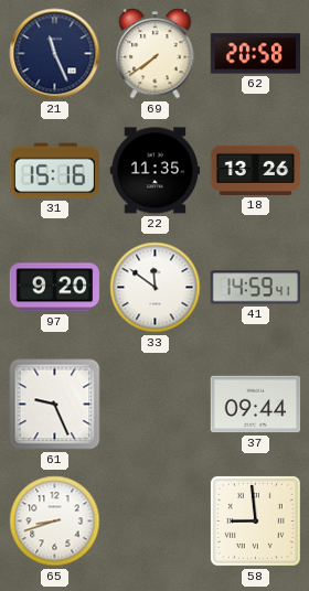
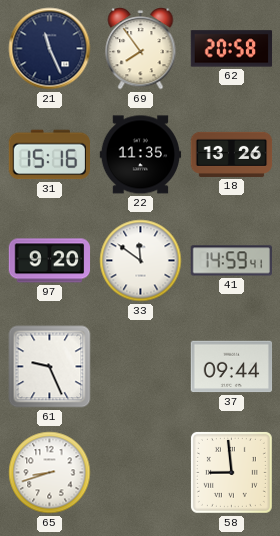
69: 7:39 -> 7:54
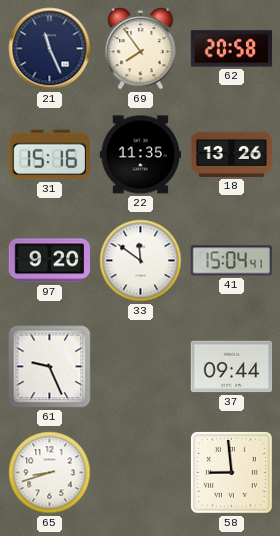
41: 14:59 -> 15:04
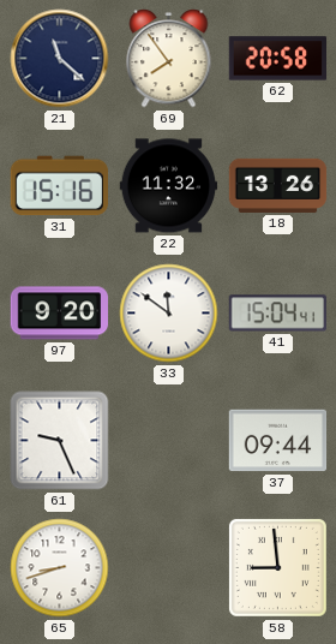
21: 11:26 -> 11:22
22: 11:35 -> 11:32
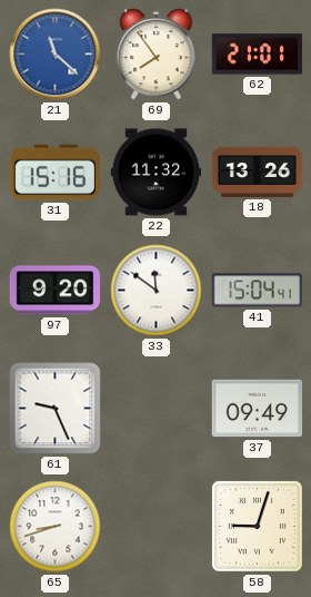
21 dial: navy -> blue
62: 20:58 -> 21:01
37: 09:44 -> 09:49
58: 8:59 -> 9:03
